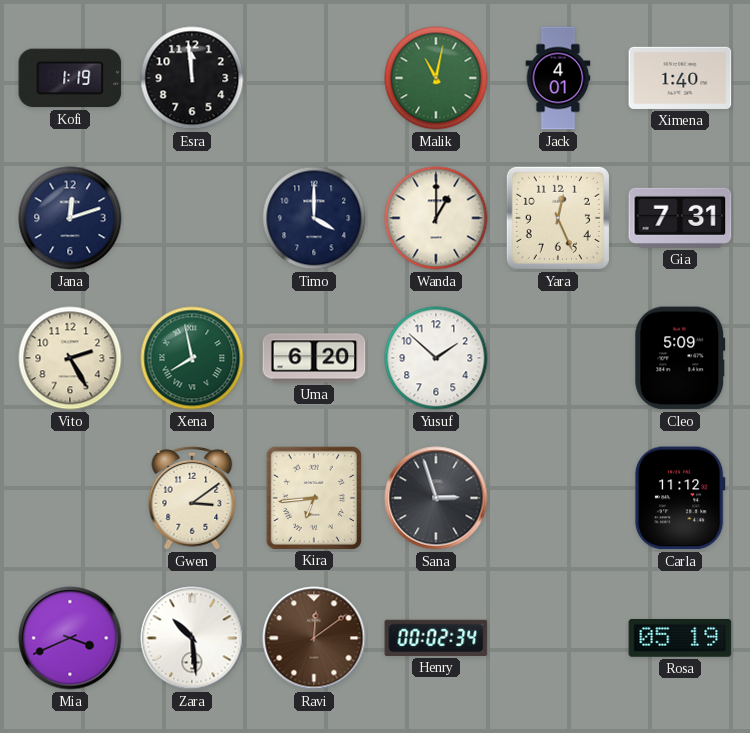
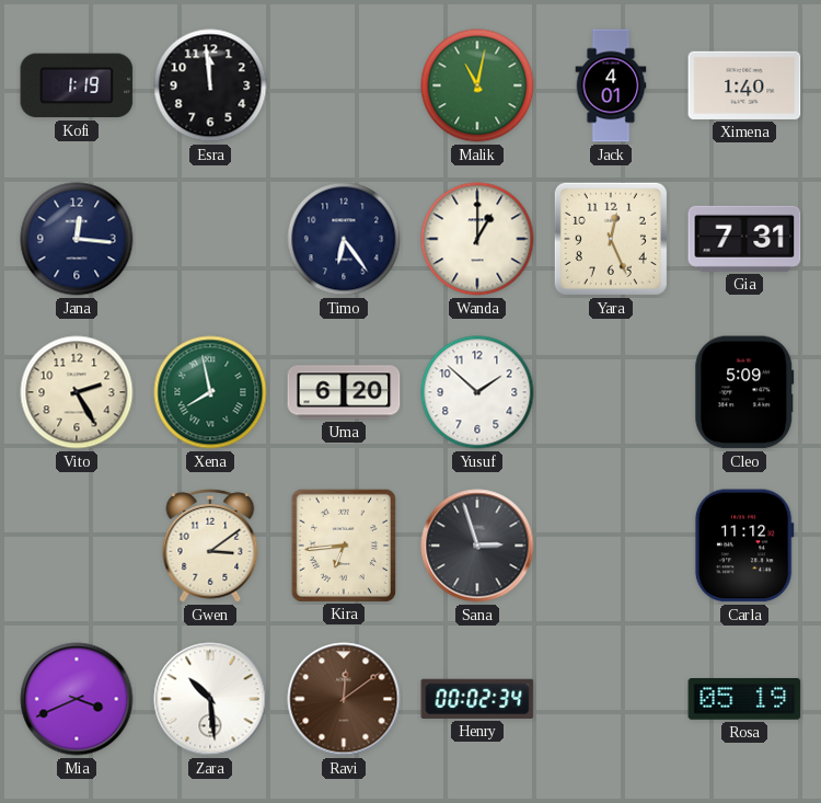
Jana: 12:12 -> 12:16
Timo: 4:00 -> 6:24
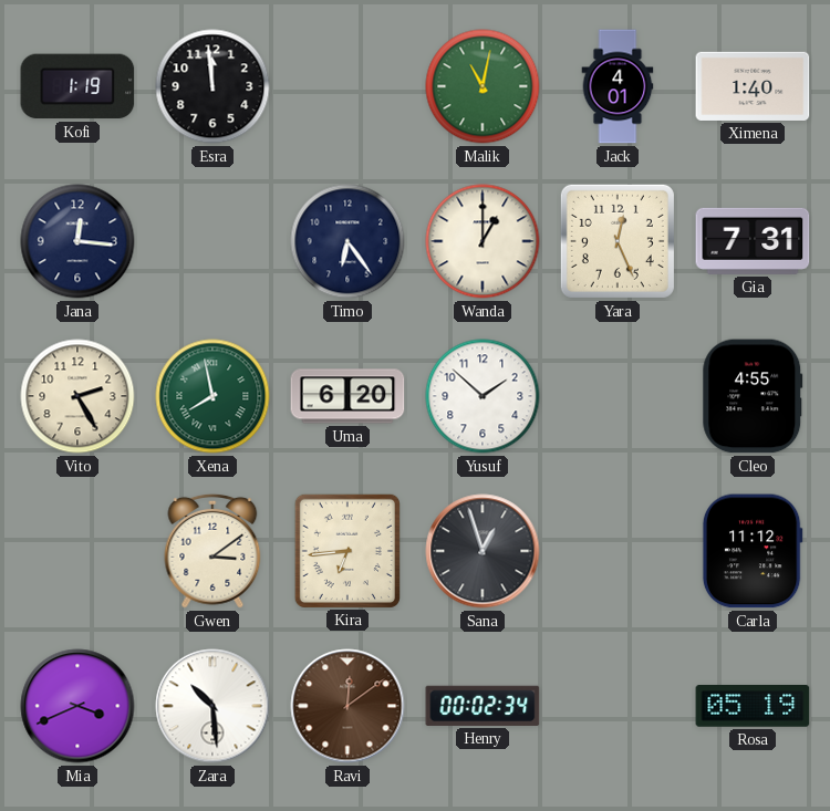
Cleo: 5:09 -> 4:55
Sana: 2:57 -> 12:57
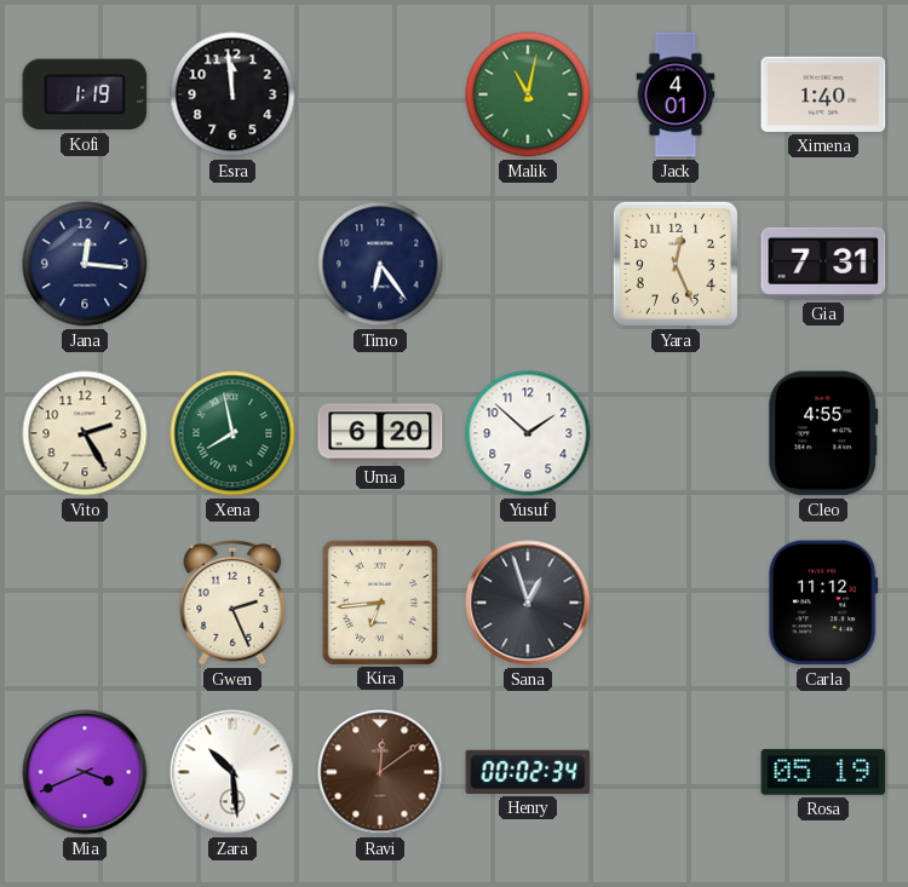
Wanda: 1:00 -> none
Gwen: 3:09 -> 2:26
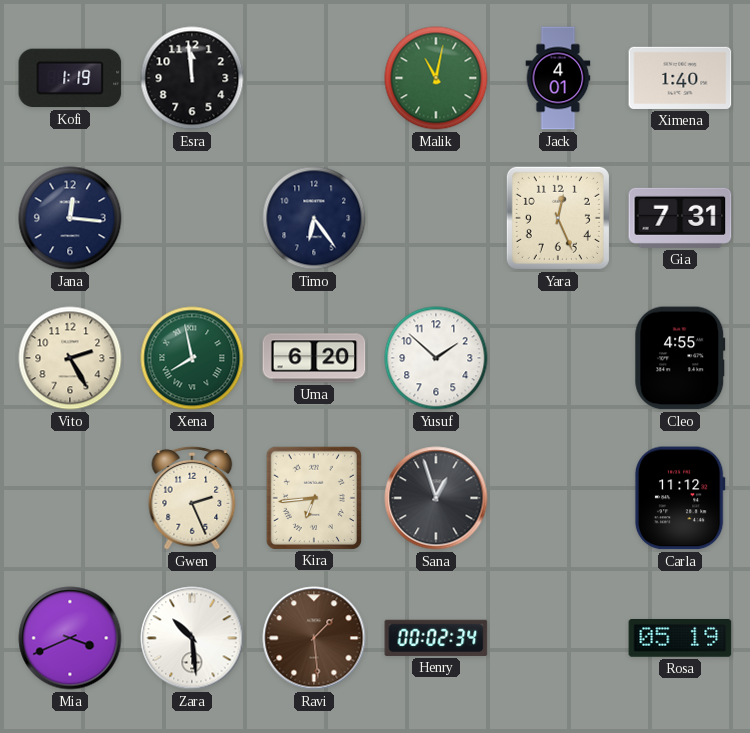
Ravi: 12:09 -> 1:29
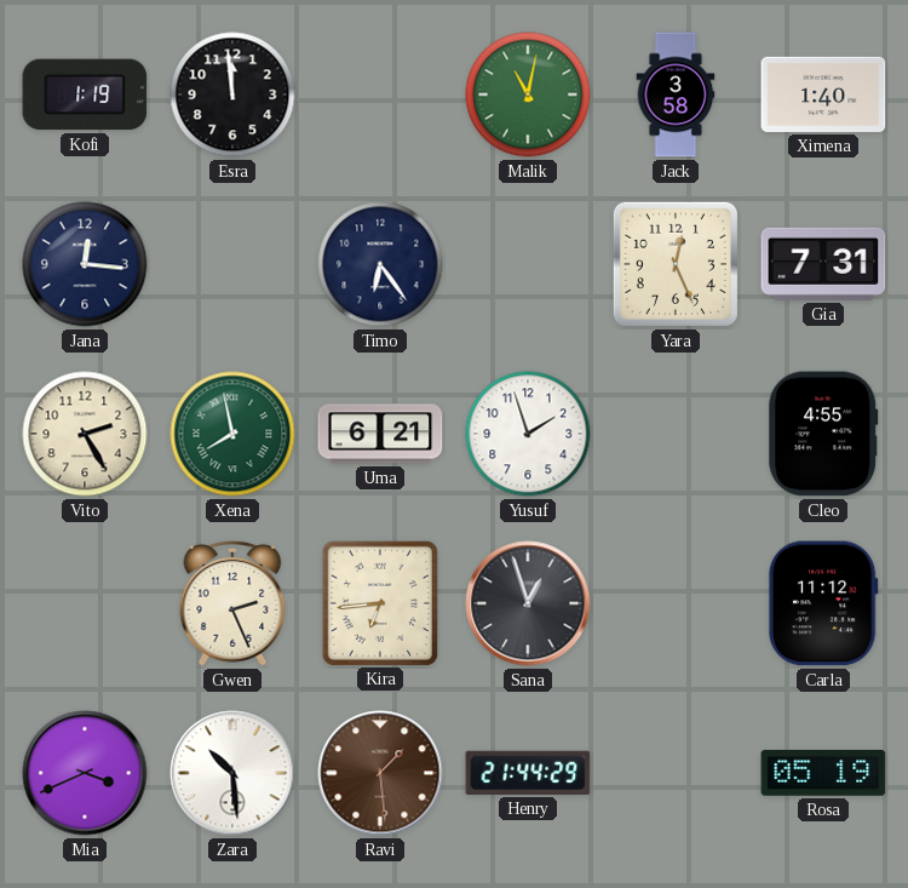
Jack: 4:01 -> 3:58
Uma: 6:20 -> 6:21
Yusuf: 1:52 -> 1:57
Henry: 00:02 -> 21:44
